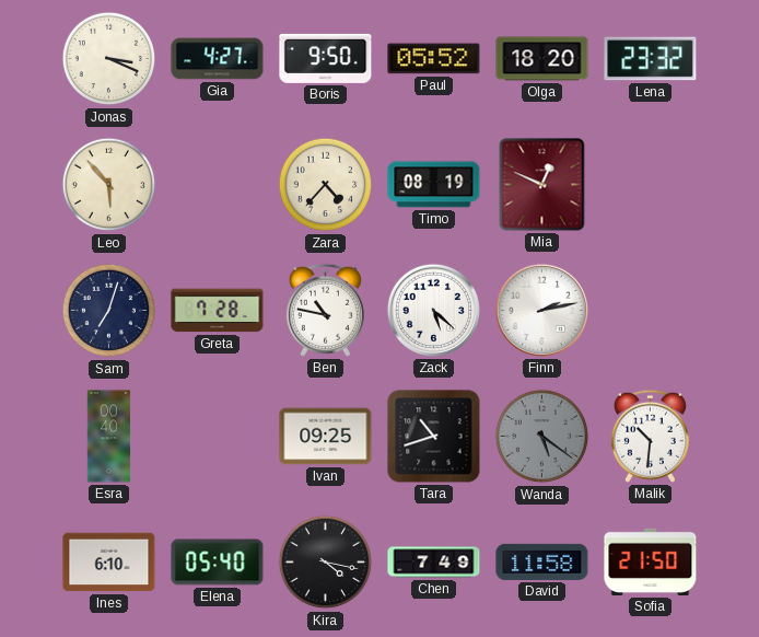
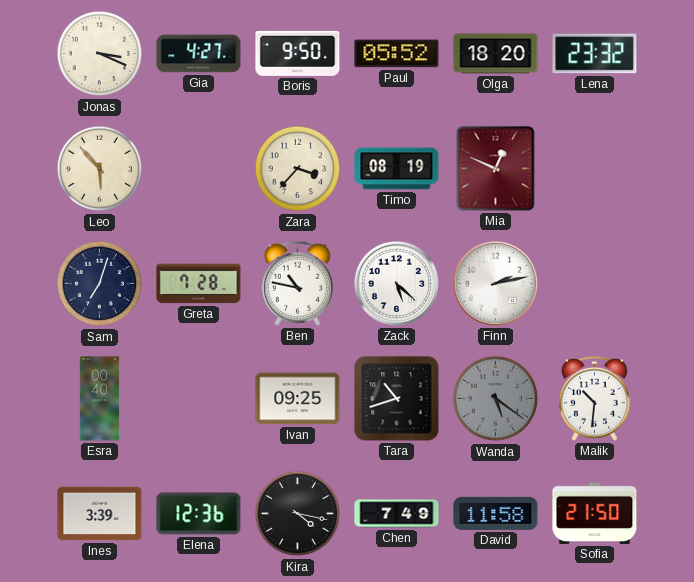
Zara: 4:37 -> 3:37
Ines: 6:10 -> 3:39
Elena: 05:40 -> 12:36
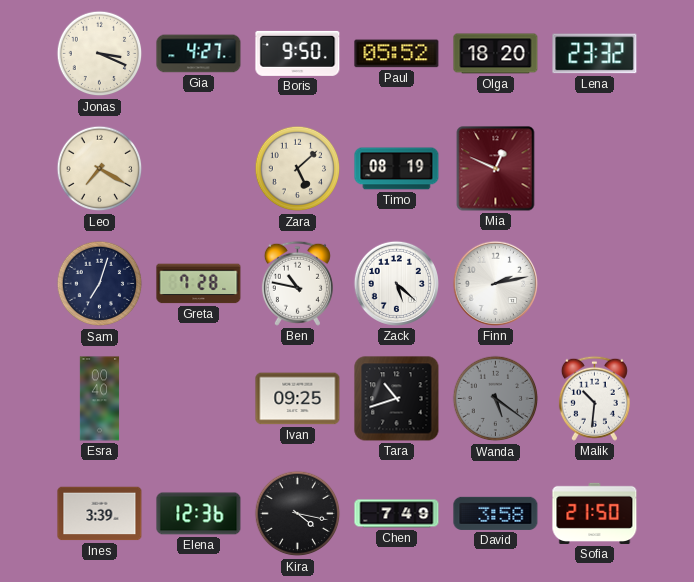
Leo: 5:53 -> 7:20
Zara: 3:37 -> 5:08
David: 11:58 -> 3:58
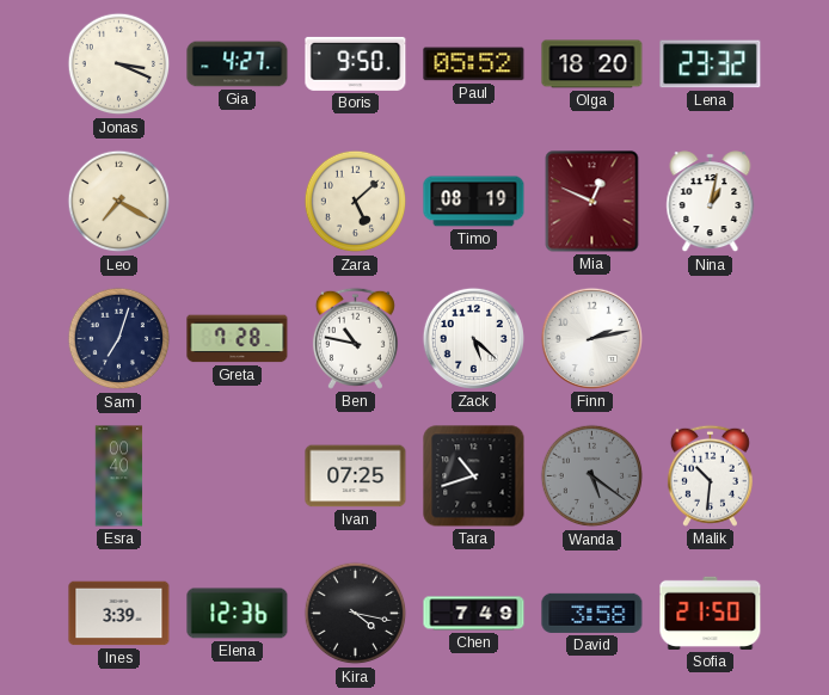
Nina: none -> 1:02
Ivan: 09:25 -> 07:25
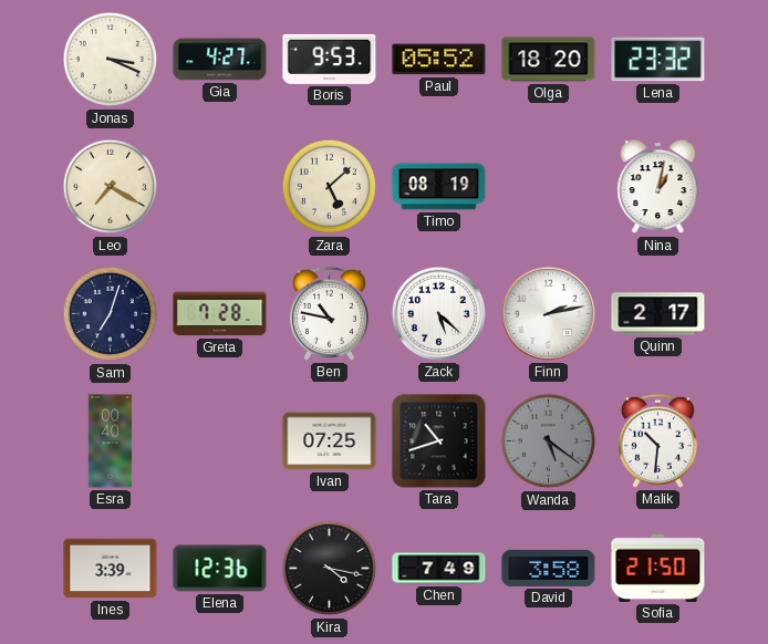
Boris: 9:50 -> 9:53
Mia: 12:49 -> none
Quinn: none -> 2:17
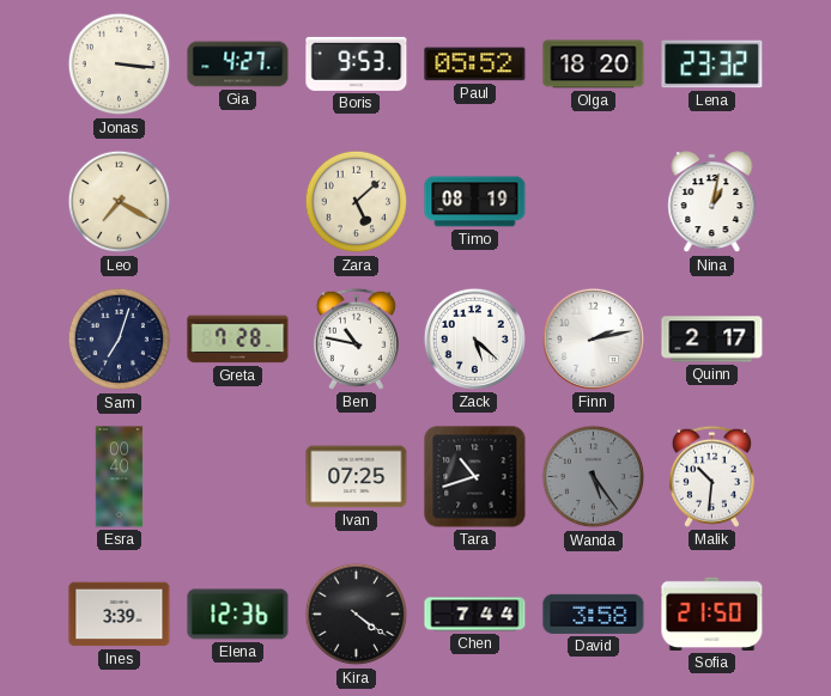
Jonas: 3:19 -> 3:16
Wanda: 5:21 -> 5:24
Kira: 4:17 -> 4:21
Chen: 7:49 -> 7:44
